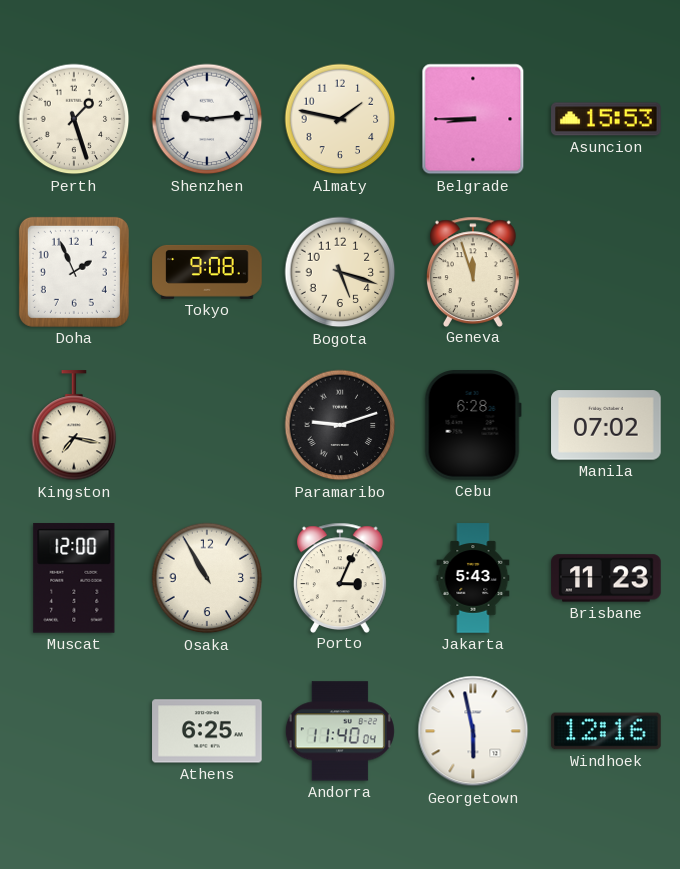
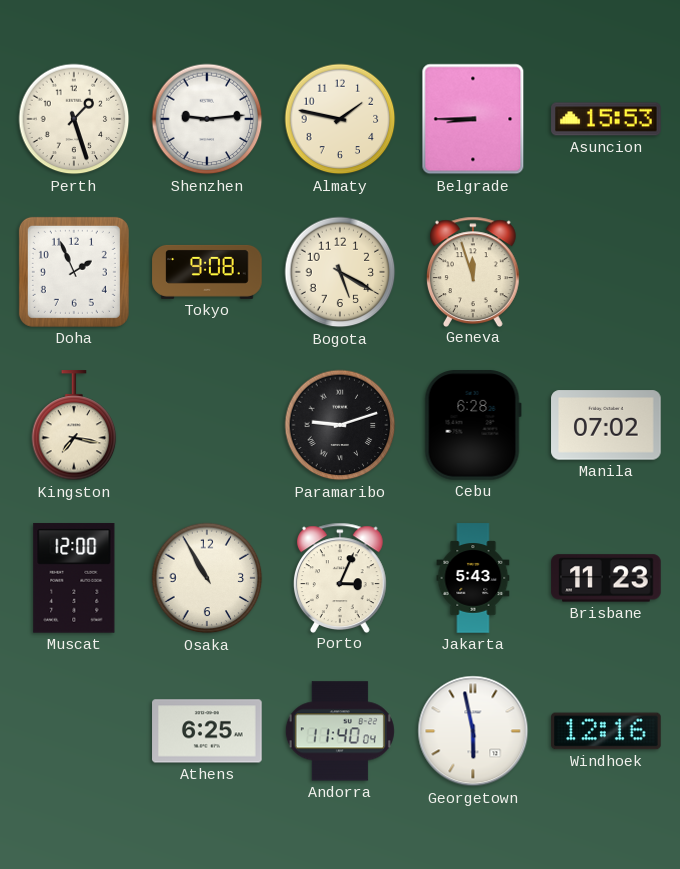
Bogota: 5:18 -> 5:20
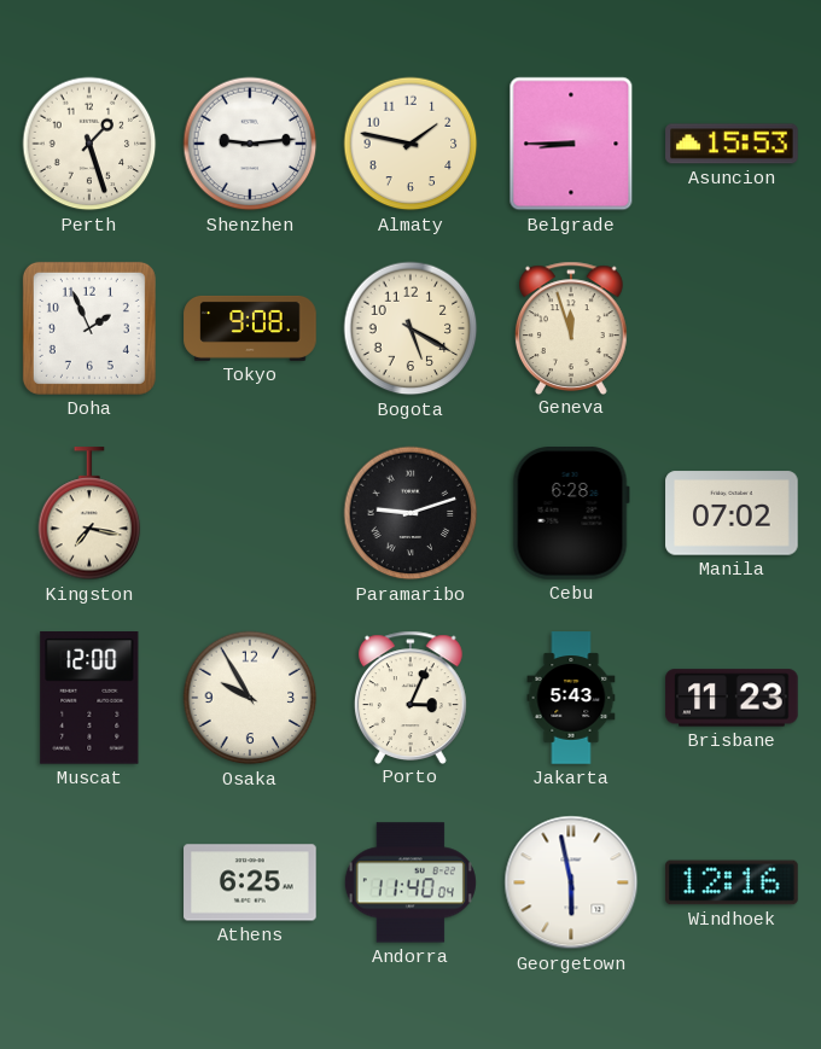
Osaka: 10:55 -> 9:55
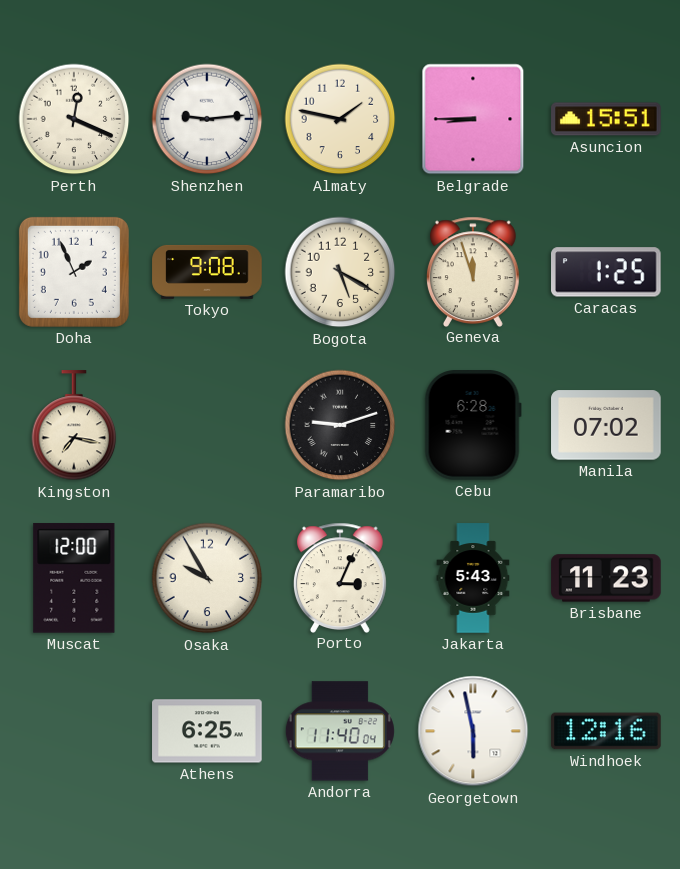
Perth: 1:27 -> 12:19
Asuncion: 15:53 -> 15:51
Caracas: none -> 1:25
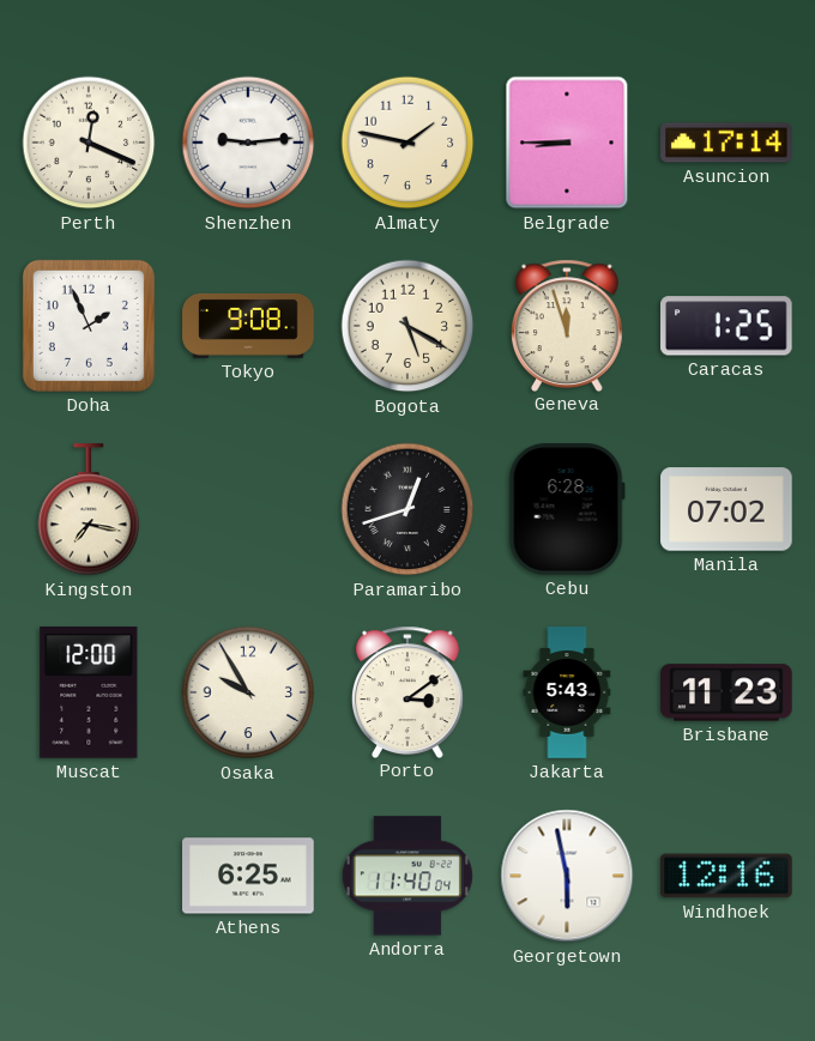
Asuncion: 15:51 -> 17:14
Paramaribo: 9:12 -> 12:42
Porto: 3:04 -> 3:09
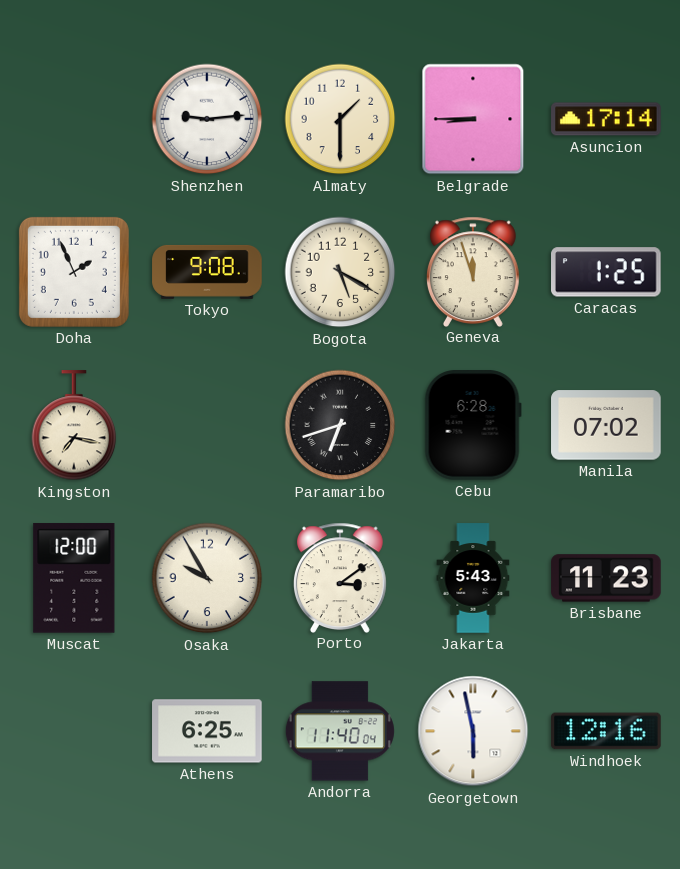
Perth: 12:19 -> none
Almaty: 1:47 -> 1:30
Paramaribo: 12:42 -> 6:42
